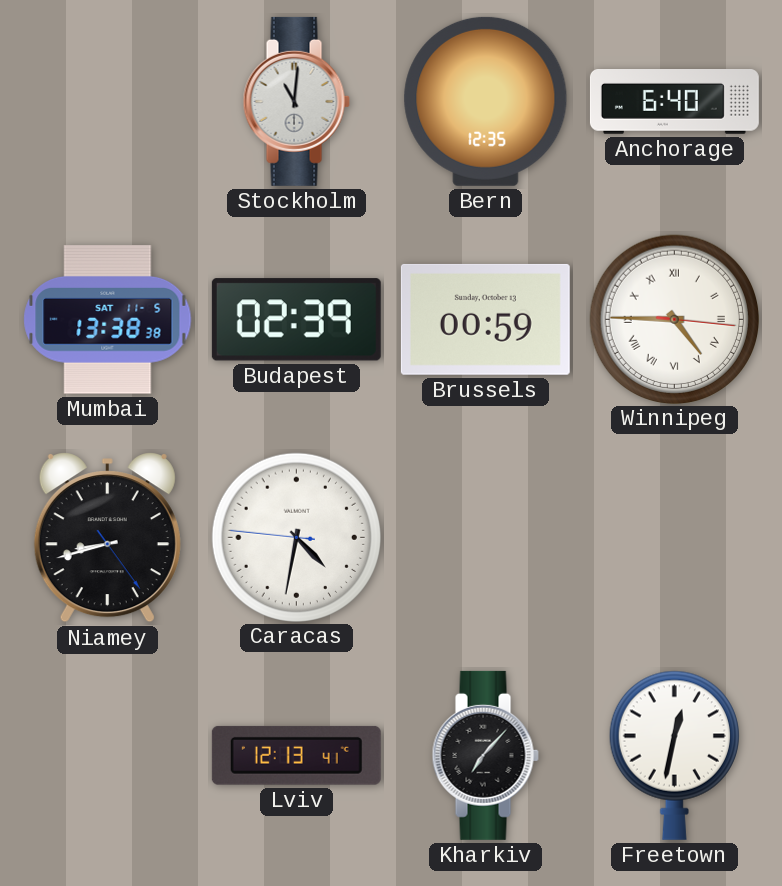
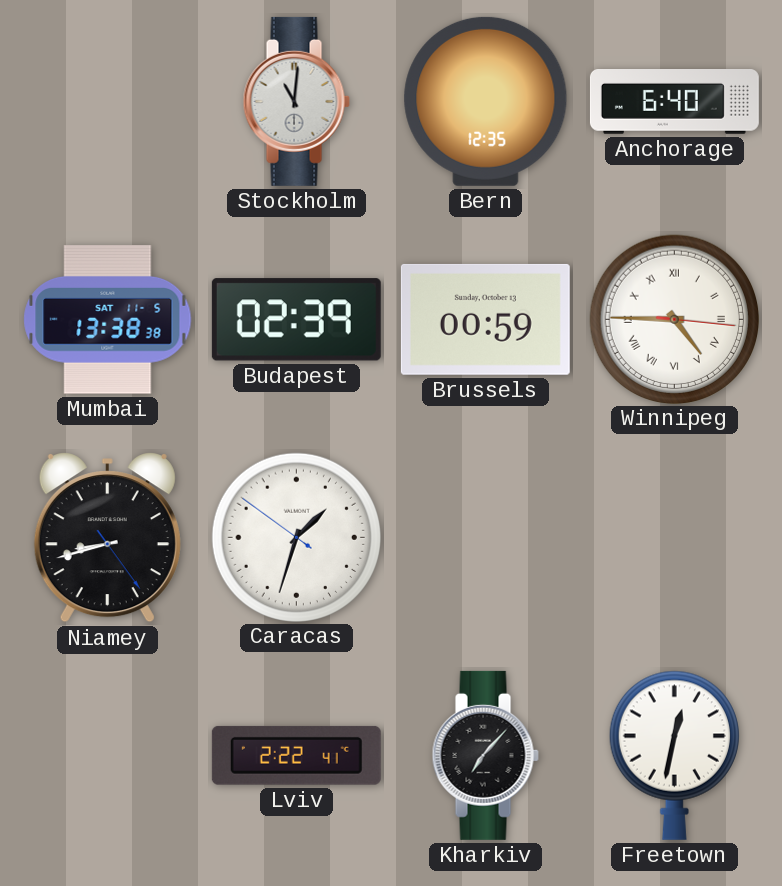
Caracas: 4:31 -> 1:32
Lviv: 12:13 -> 2:22
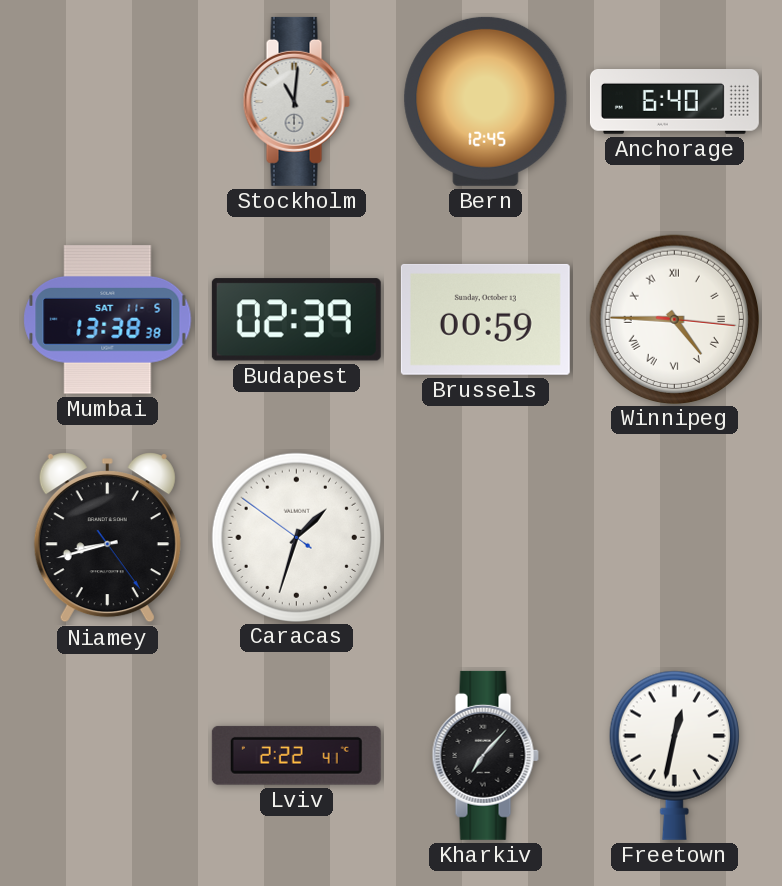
Bern: 12:35 -> 12:45
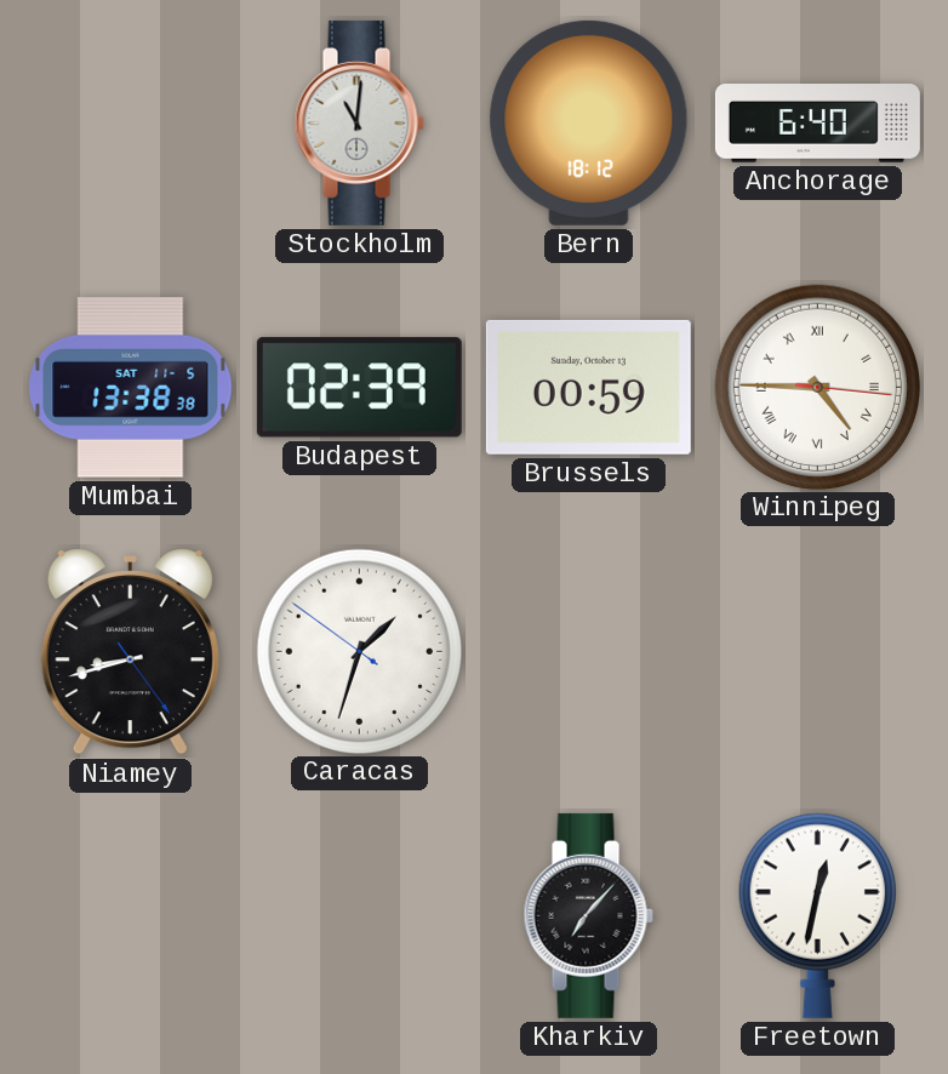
Bern: 12:45 -> 18:12
Lviv: 2:22 -> none
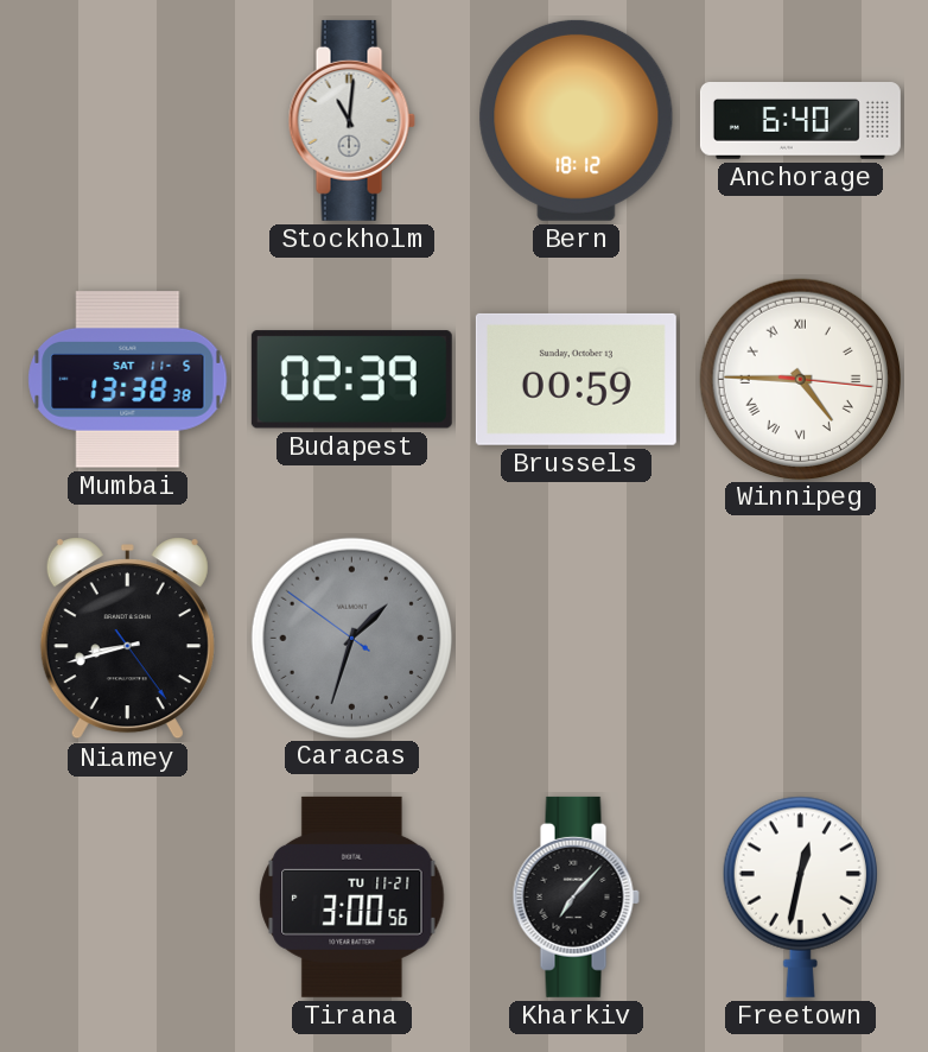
Caracas dial: white -> grey
Tirana: none -> 3:00
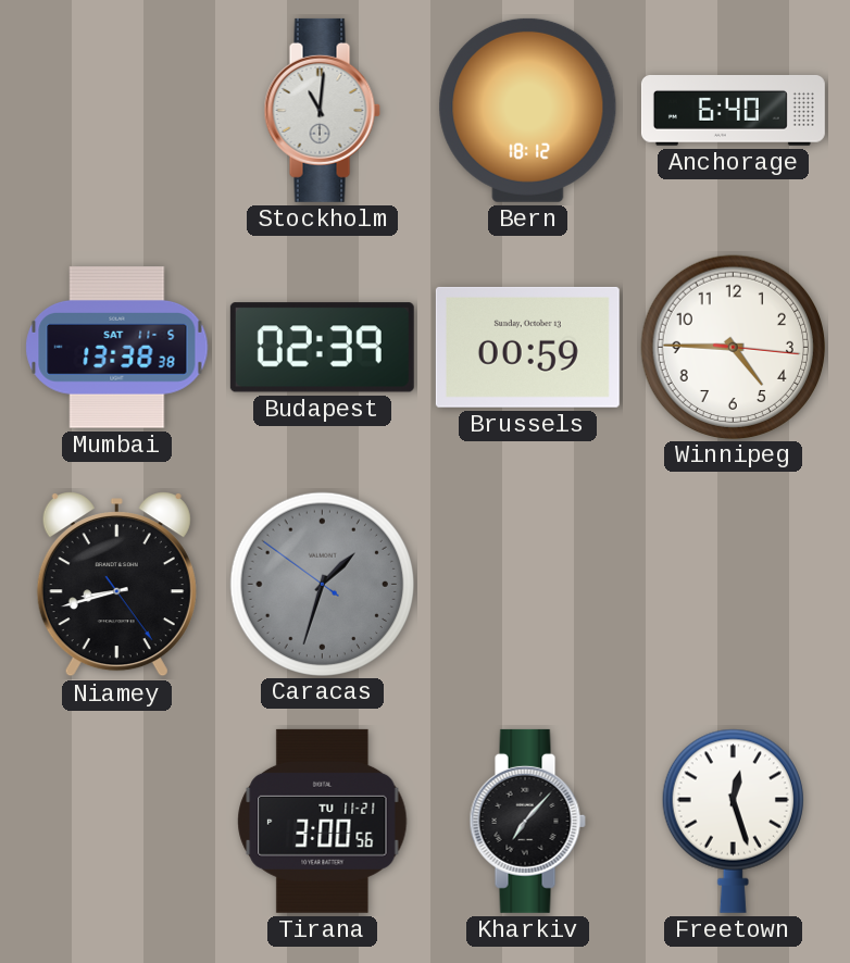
Winnipeg numerals: Roman -> Arabic
Freetown: 12:32 -> 12:27
